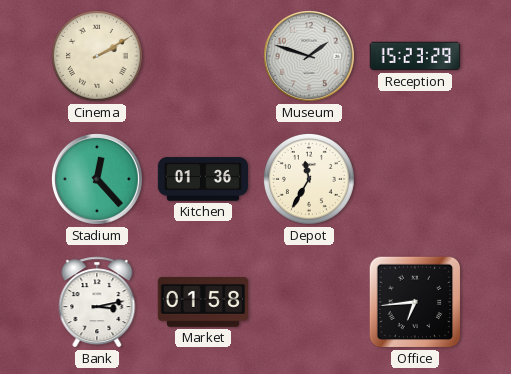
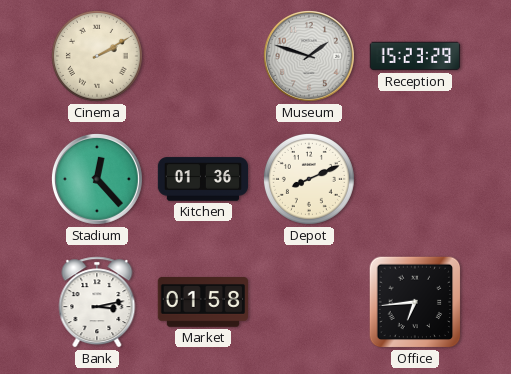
Depot: 11:35 -> 8:11
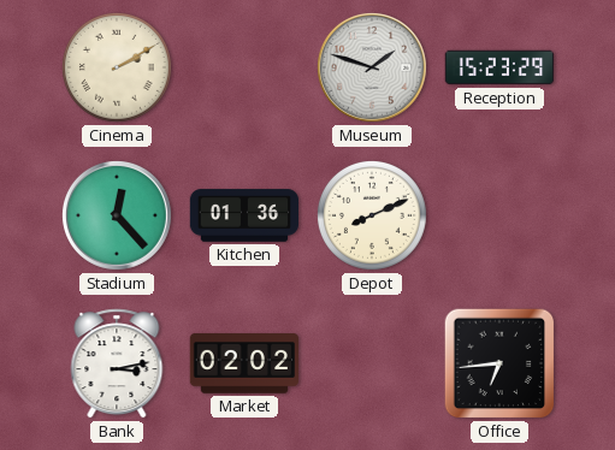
Market: 01:58 -> 02:02
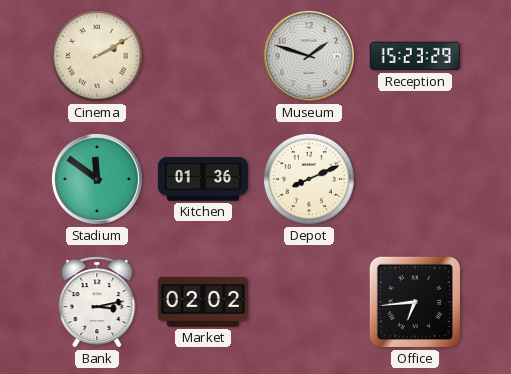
Stadium: 12:23 -> 11:51
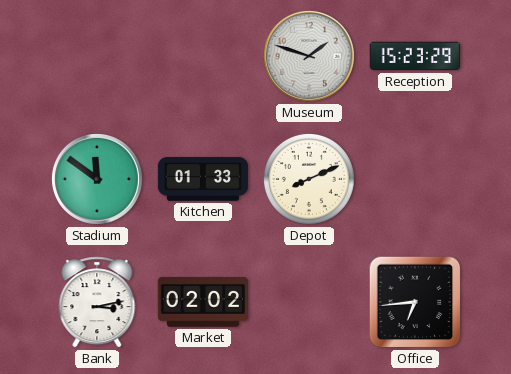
Cinema: 2:10 -> none
Kitchen: 01:36 -> 01:33
